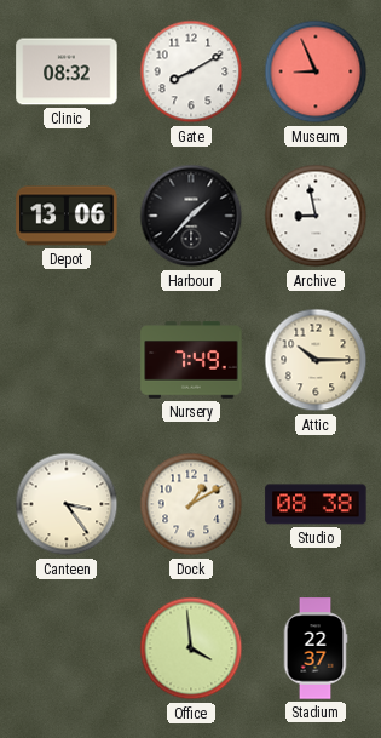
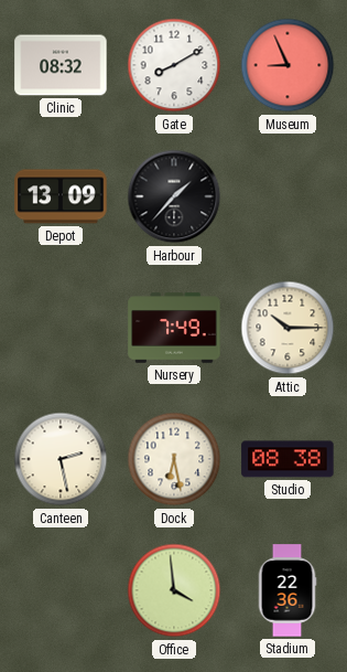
Depot: 13:06 -> 13:09
Archive: 8:58 -> none
Canteen: 3:24 -> 2:28
Dock: 1:10 -> 6:28
Stadium: 22:37 -> 22:36
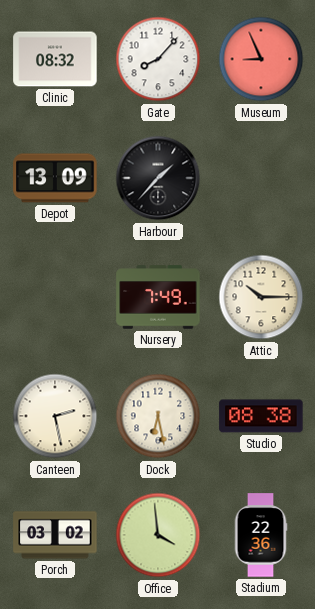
Gate: 8:10 -> 8:07
Porch: none -> 03:02
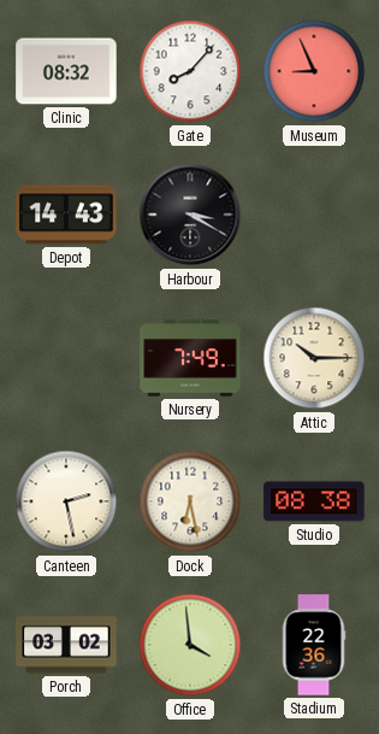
Depot: 13:09 -> 14:43
Harbour: 1:37 -> 3:20
